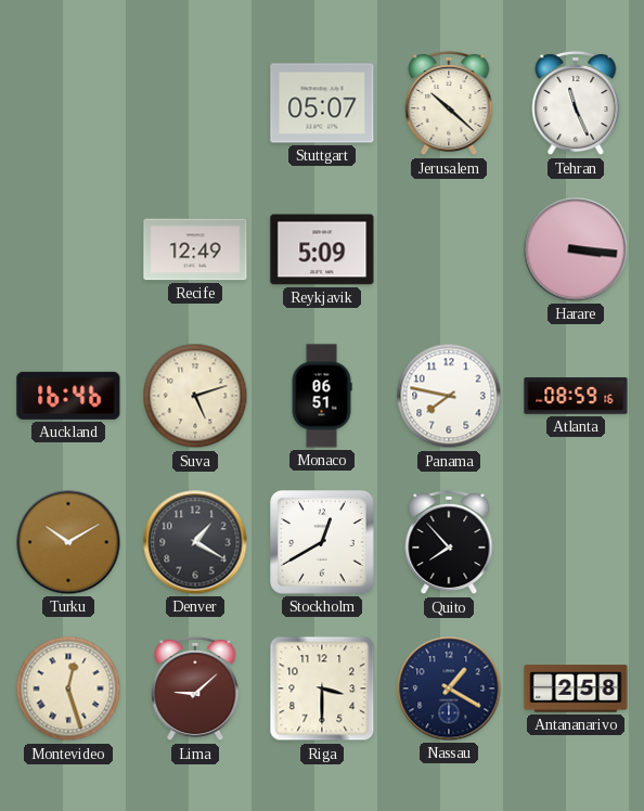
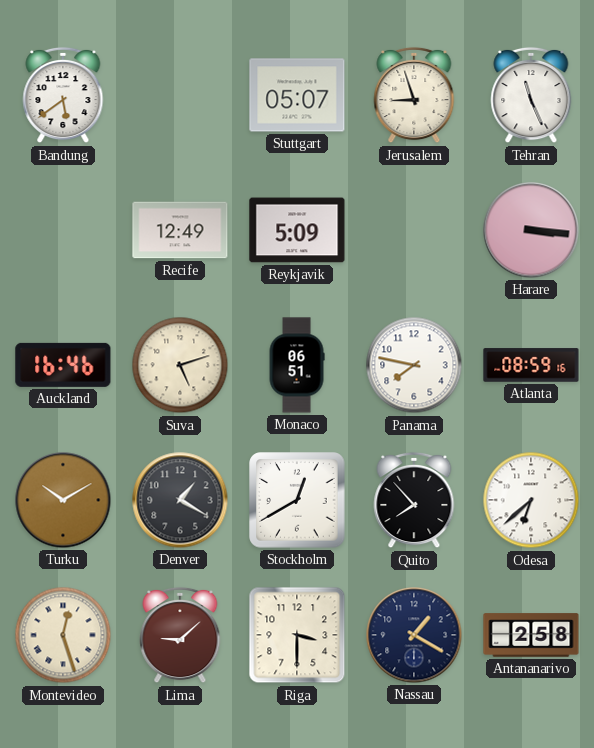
Bandung: none -> 5:39
Jerusalem: 10:22 -> 8:57
Odesa: none -> 6:38
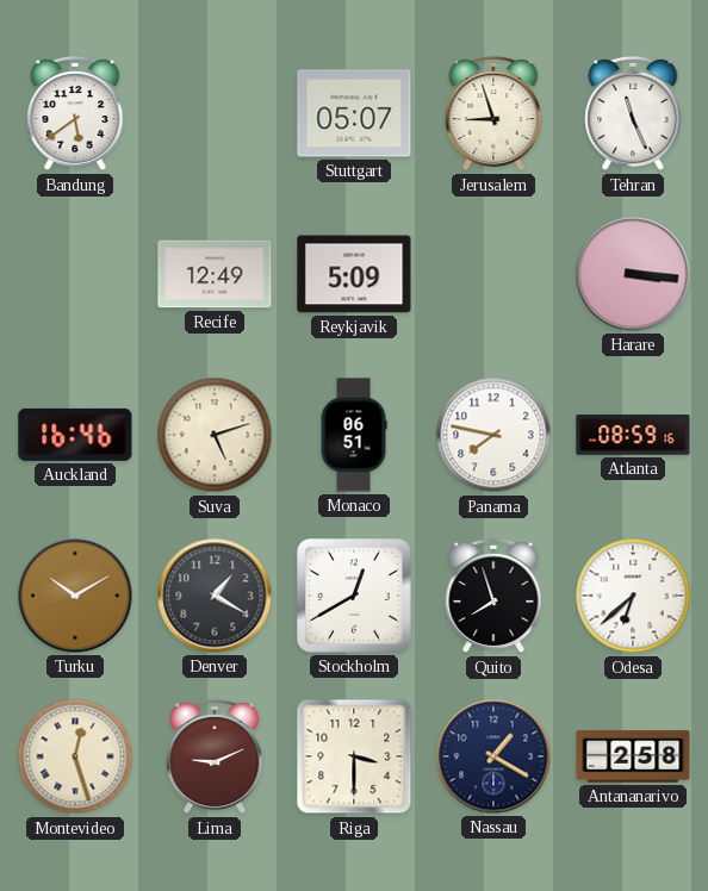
Quito: 7:53 -> 7:57
Lima: 9:08 -> 9:11
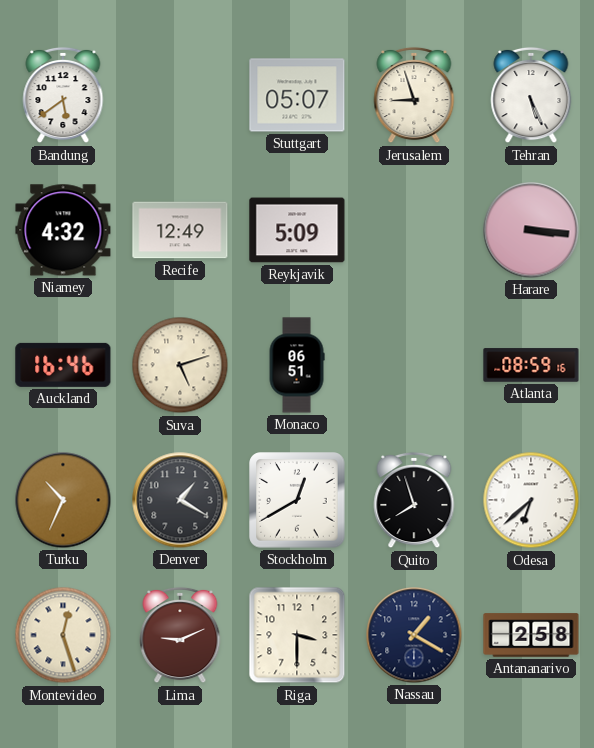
Tehran: 11:26 -> 5:26
Niamey: none -> 4:32
Panama: 7:47 -> none
Turku: 10:10 -> 10:34
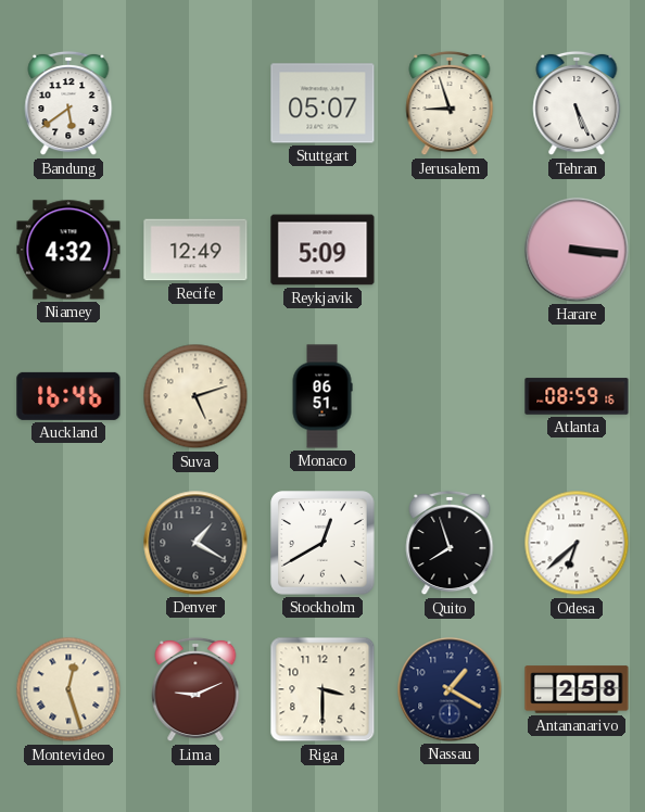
Turku: 10:34 -> none
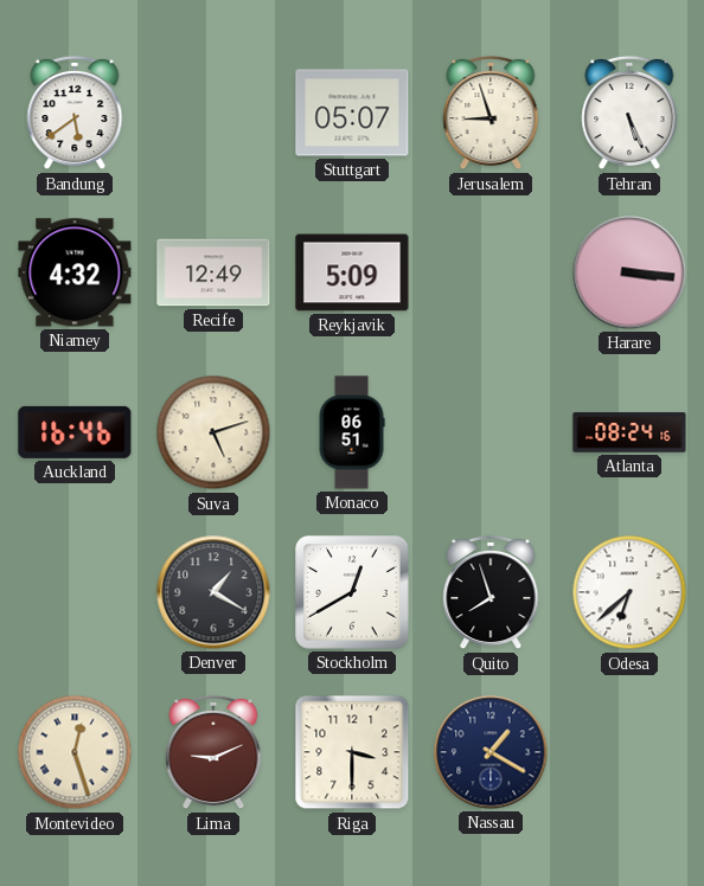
Atlanta: 08:59 -> 08:24
Antananarivo: 2:58 -> none
